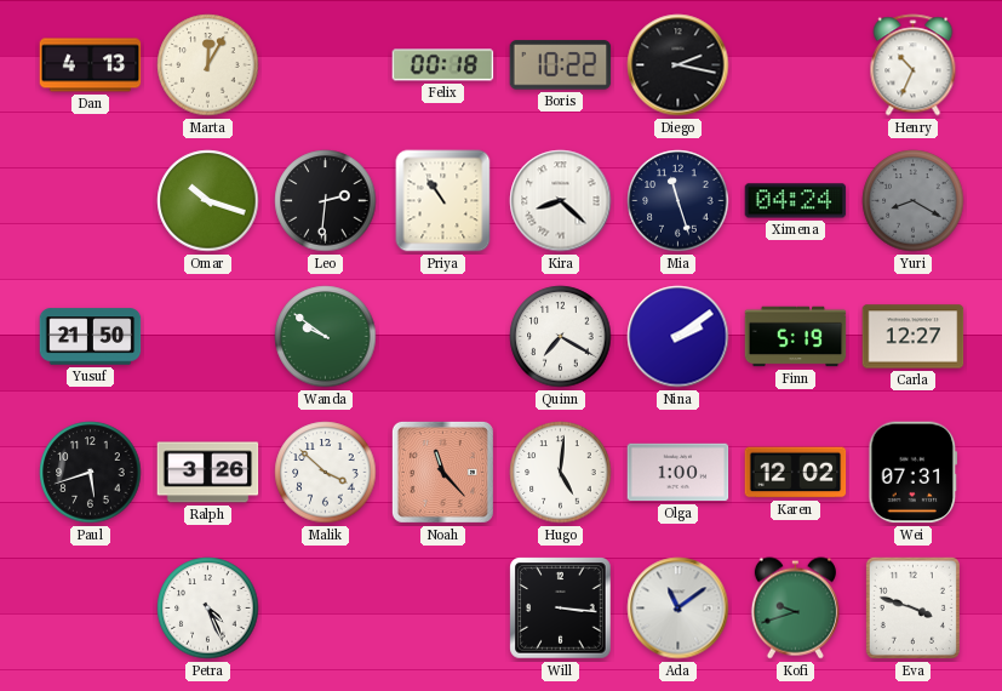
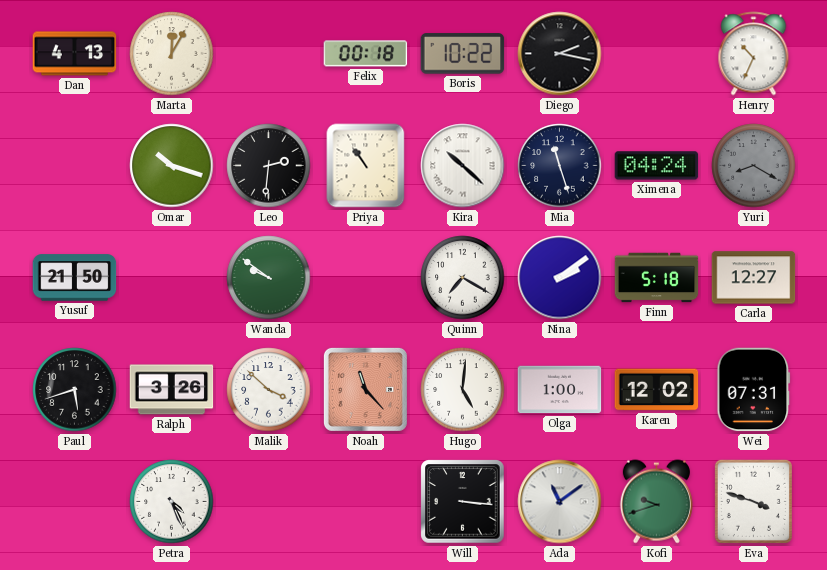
Kira: 8:22 -> 10:22
Finn: 5:19 -> 5:18
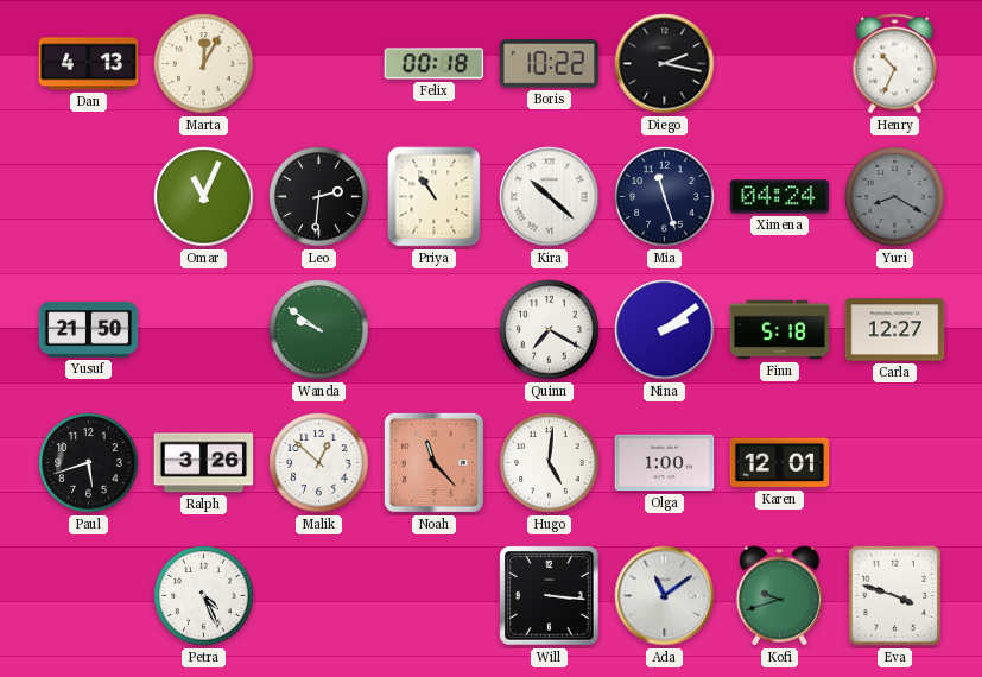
Omar: 10:18 -> 11:04
Malik: 3:52 -> 12:52
Karen: 12:02 -> 12:01
Wei: 07:31 -> none
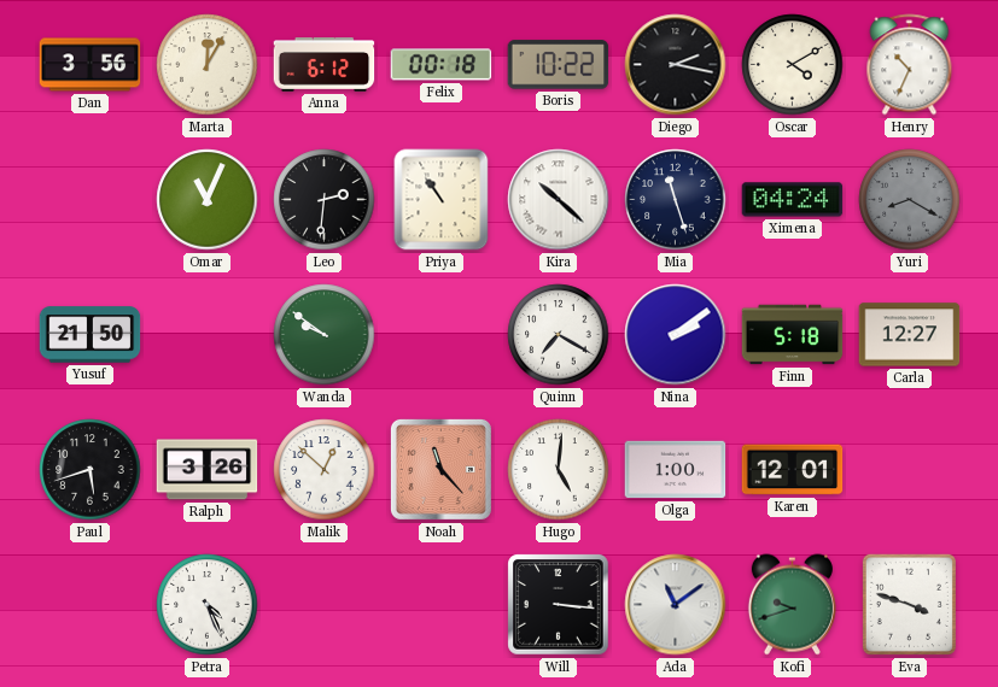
Dan: 4:13 -> 3:56
Anna: none -> 6:12
Oscar: none -> 4:10
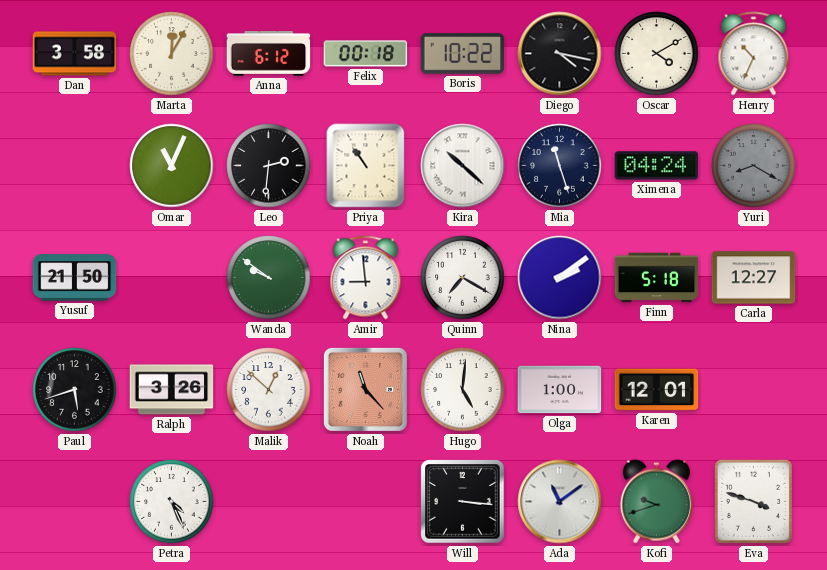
Dan: 3:56 -> 3:58
Diego: 2:17 -> 4:17
Amir: none -> 8:59
